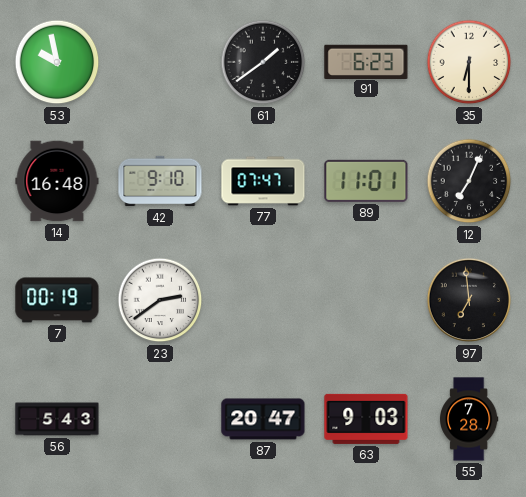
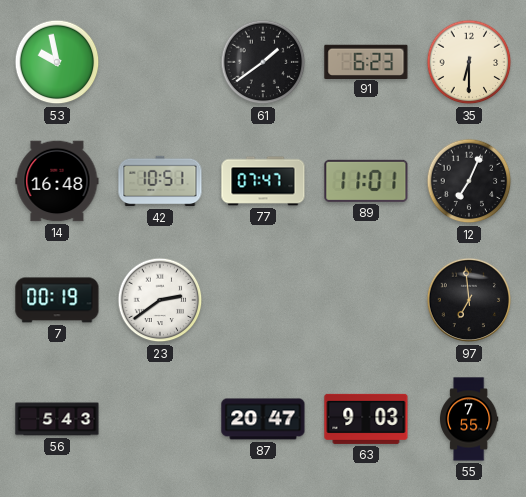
42: 9:10 -> 10:51
55: 7:28 -> 7:55
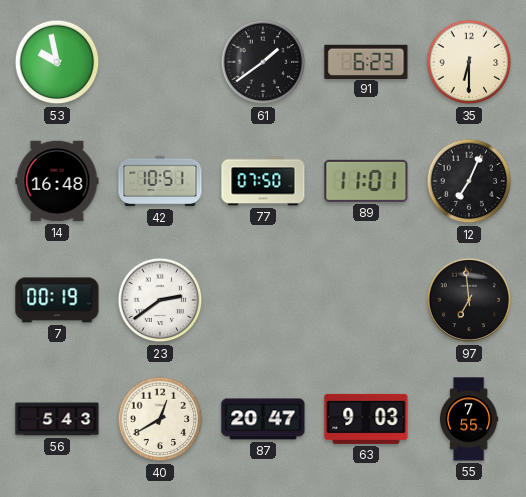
77: 07:47 -> 07:50
40: none -> 12:40
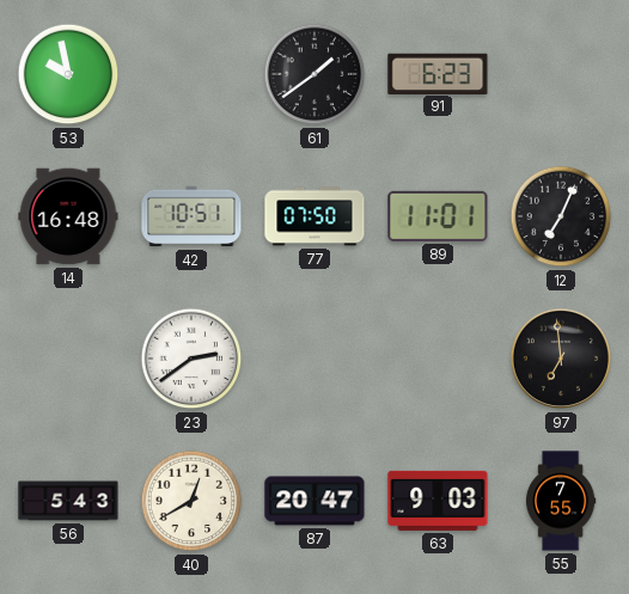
35: 6:30 -> none
7: 00:19 -> none
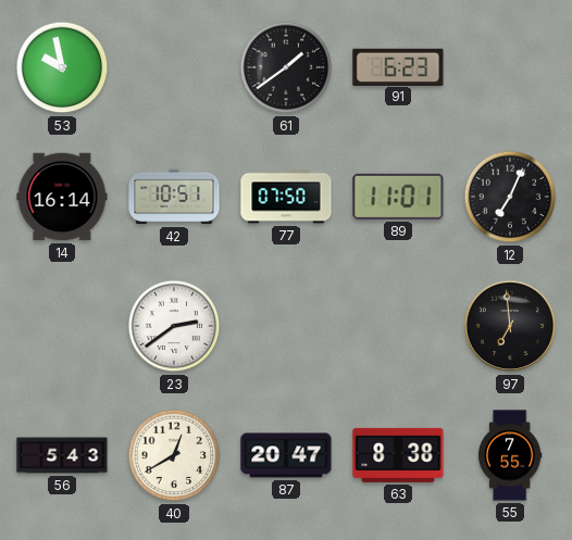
14: 16:48 -> 16:14
63: 9:03 -> 8:38
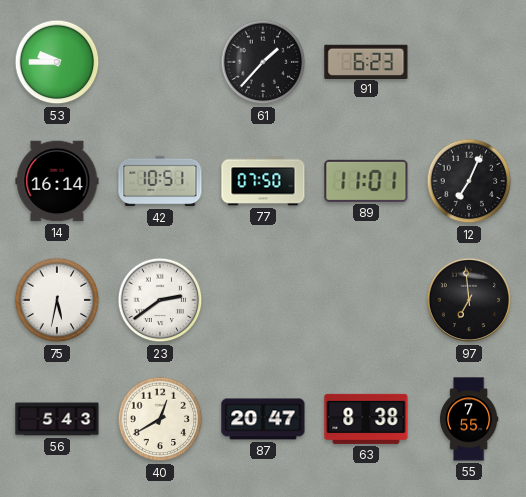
53: 9:58 -> 9:45
61: 1:39 -> 1:37
75: none -> 5:32
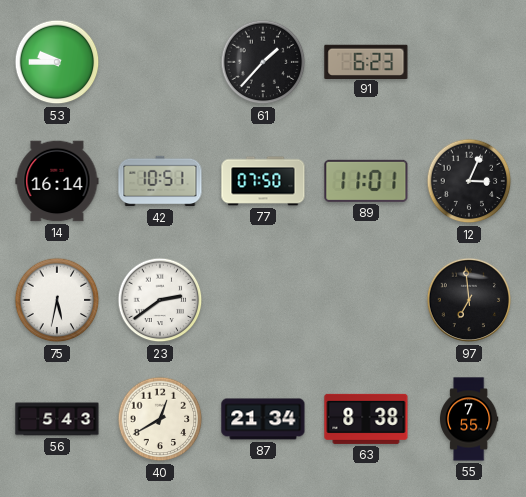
12: 7:04 -> 3:04
87: 20:47 -> 21:34
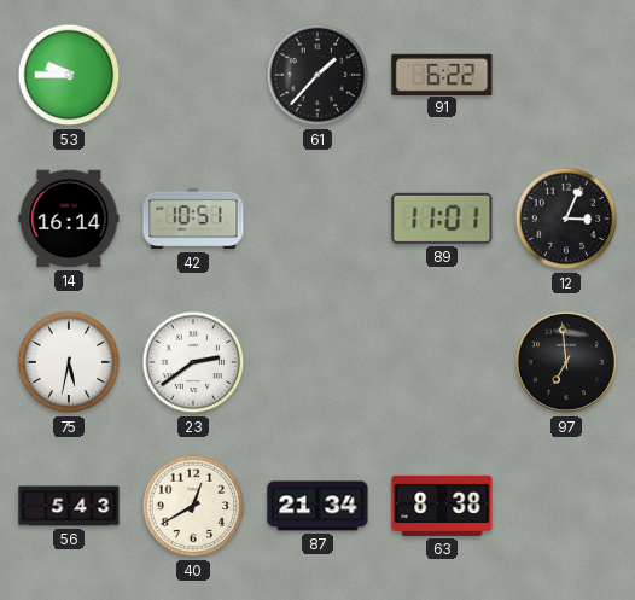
91: 6:23 -> 6:22
77: 07:50 -> none
55: 7:55 -> none
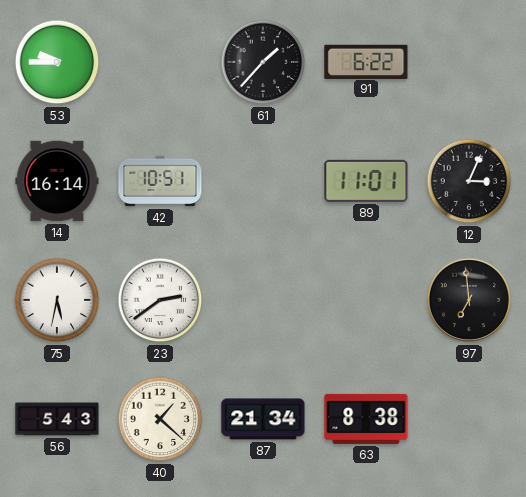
40: 12:40 -> 1:22
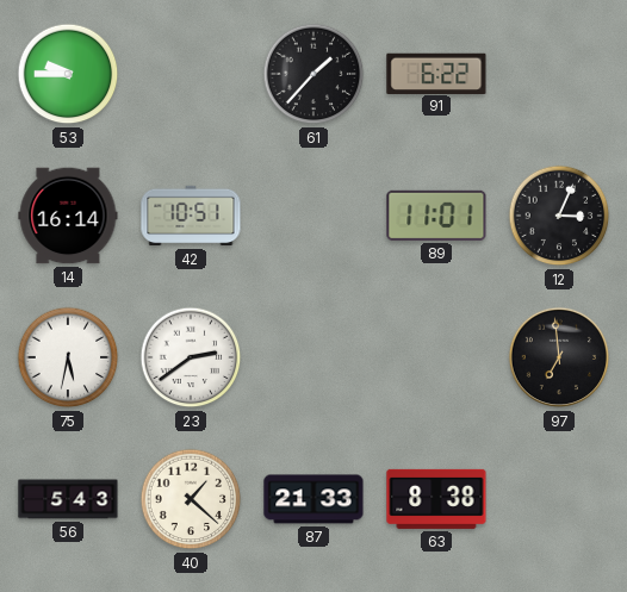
87: 21:34 -> 21:33
